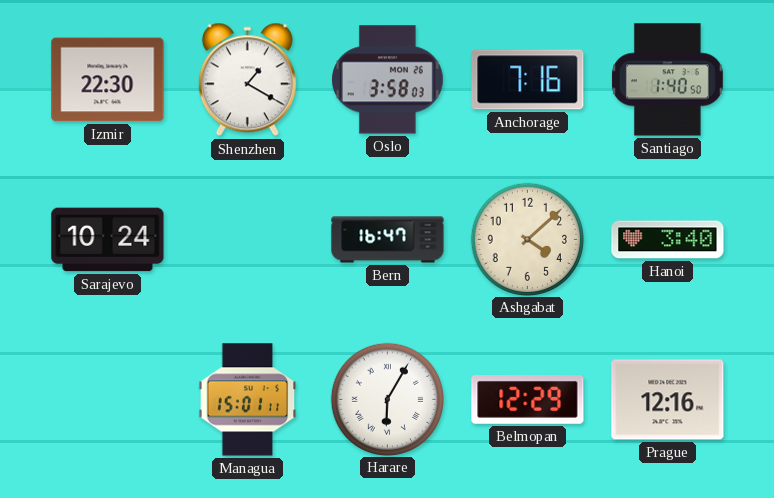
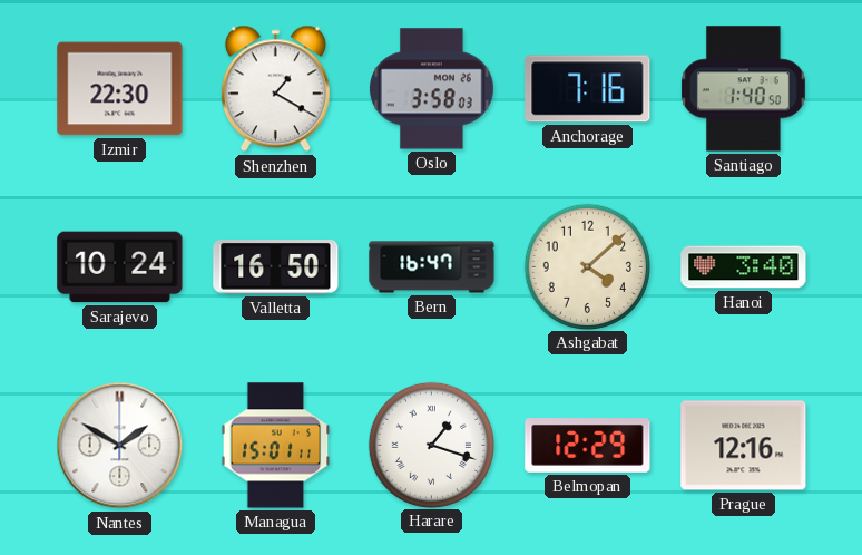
Valletta: none -> 16:50
Nantes: none -> 1:50
Harare: 6:05 -> 1:18
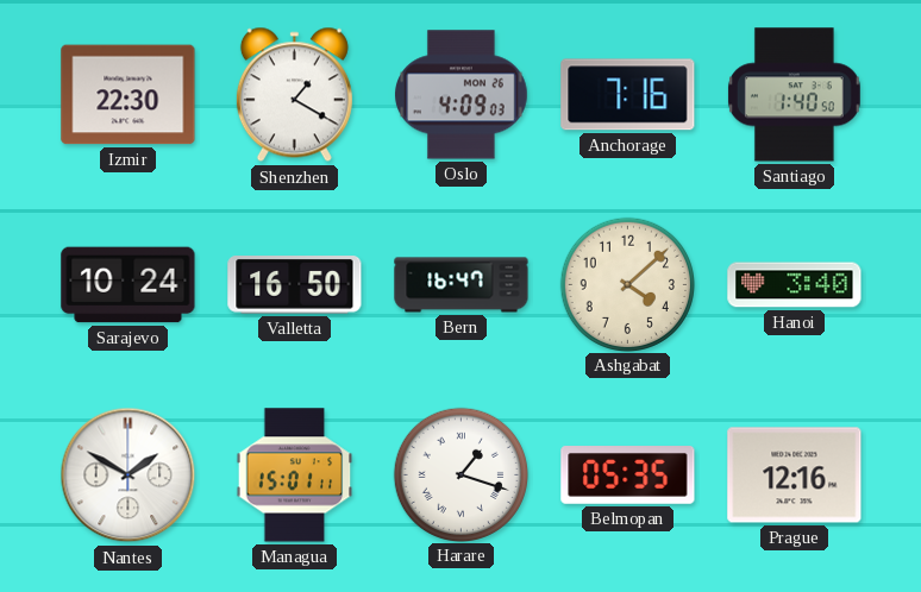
Oslo: 3:58 -> 4:09
Belmopan: 12:29 -> 05:35
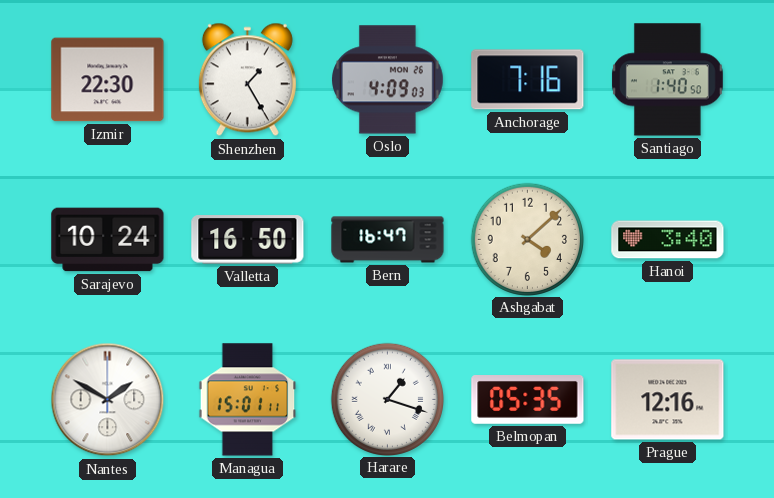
Shenzhen: 1:20 -> 1:25
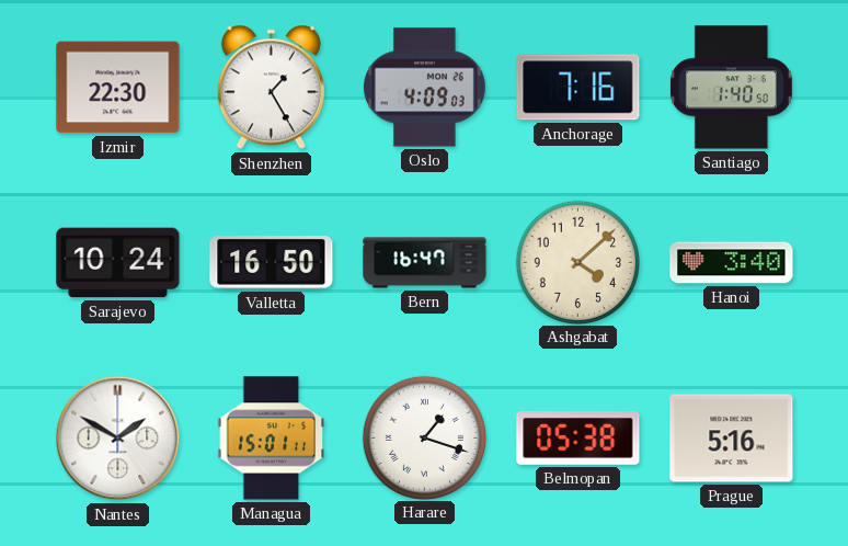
Belmopan: 05:35 -> 05:38
Prague: 12:16 -> 5:16
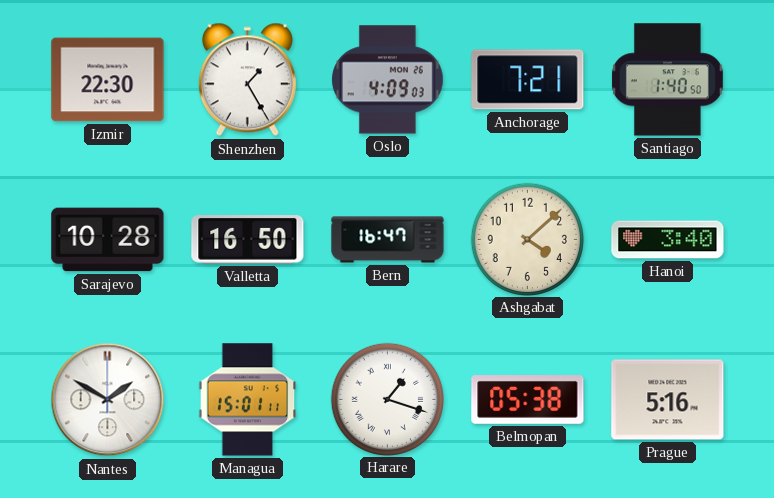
Anchorage: 7:16 -> 7:21
Sarajevo: 10:24 -> 10:28
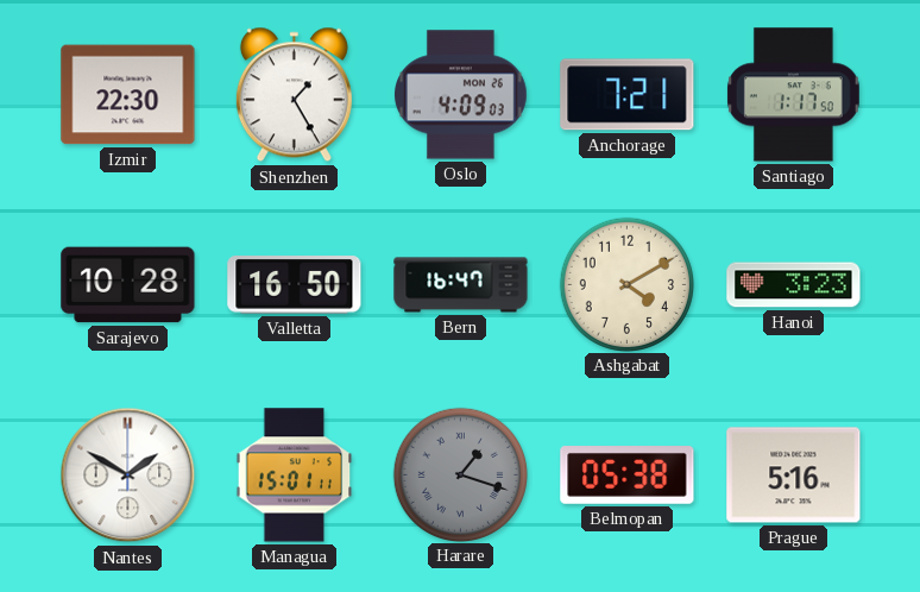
Santiago: 1:40 -> 1:17
Ashgabat: 4:08 -> 4:10
Hanoi: 3:40 -> 3:23
Harare dial: white -> grey
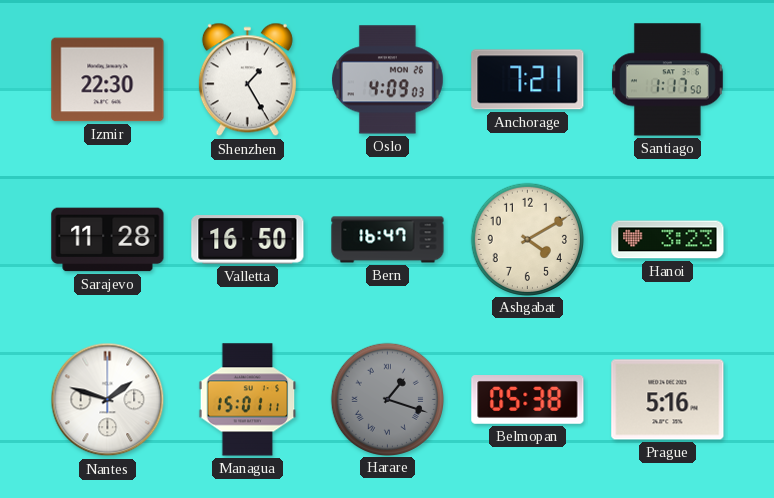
Sarajevo: 10:28 -> 11:28
Nantes: 1:50 -> 1:48
